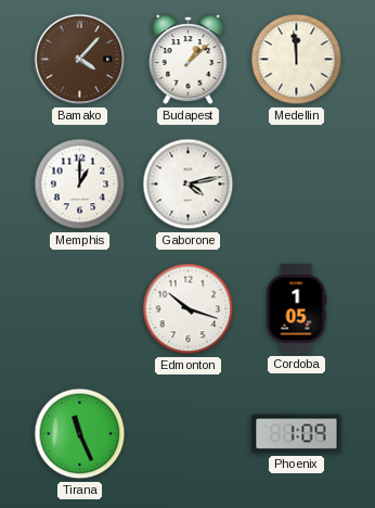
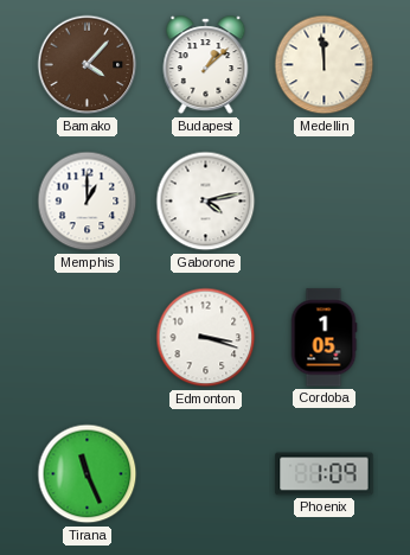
Edmonton: 10:18 -> 3:18
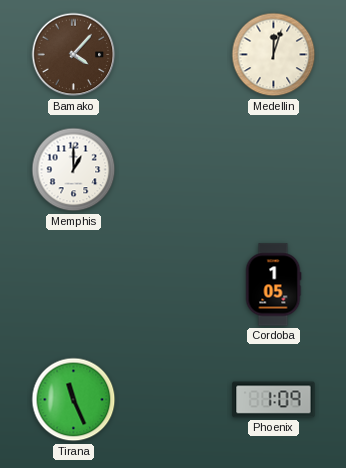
Budapest: 1:08 -> none
Medellin: 11:59 -> 12:03
Gaborone: 4:13 -> none
Edmonton: 3:18 -> none
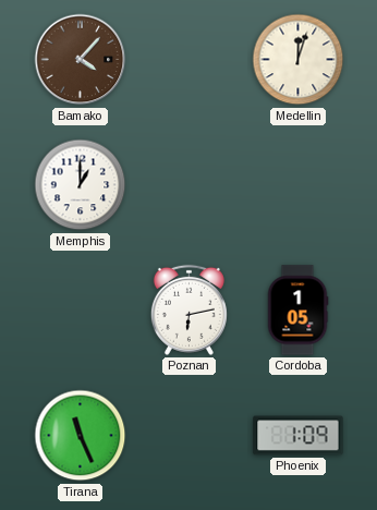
Poznan: none -> 6:13
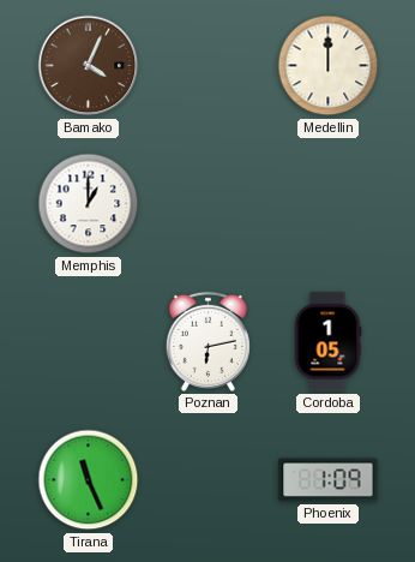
Bamako: 4:07 -> 4:04
Medellin: 12:03 -> 12:00
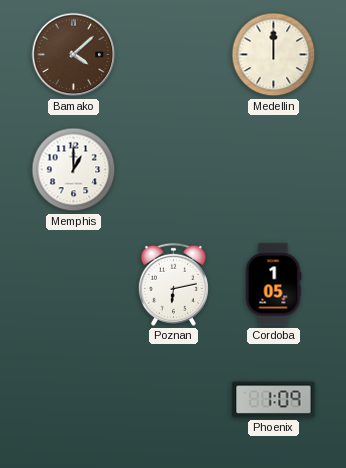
Bamako: 4:04 -> 4:08
Tirana: 11:26 -> none
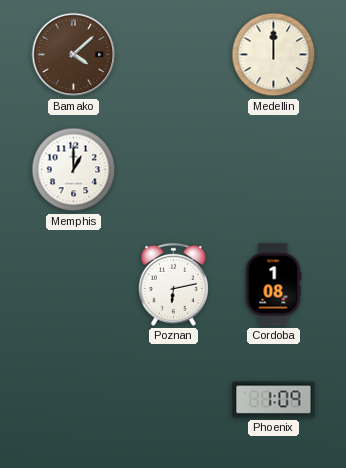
Cordoba: 1:05 -> 1:08
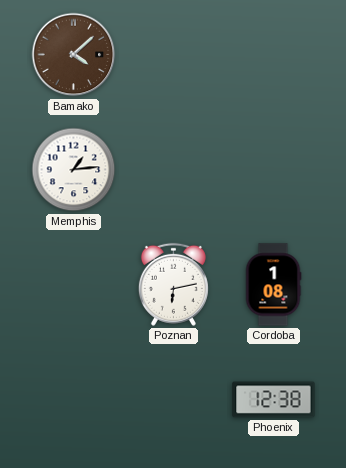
Medellin: 12:00 -> none
Memphis: 1:00 -> 1:14
Phoenix: 1:09 -> 12:38
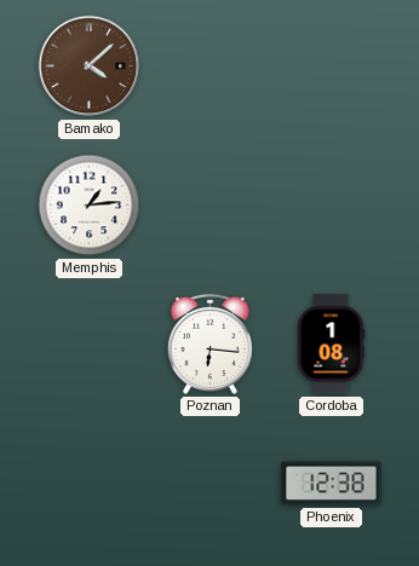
Poznan: 6:13 -> 6:16
